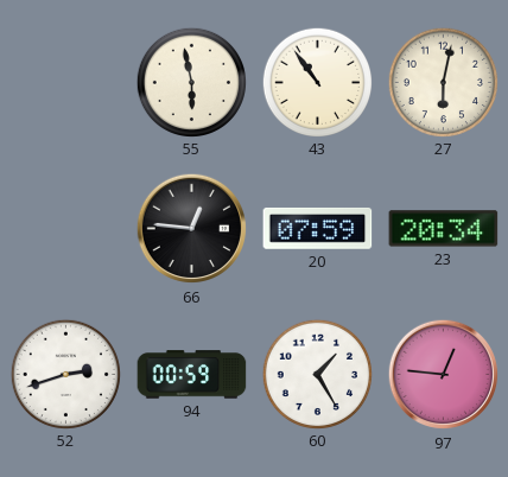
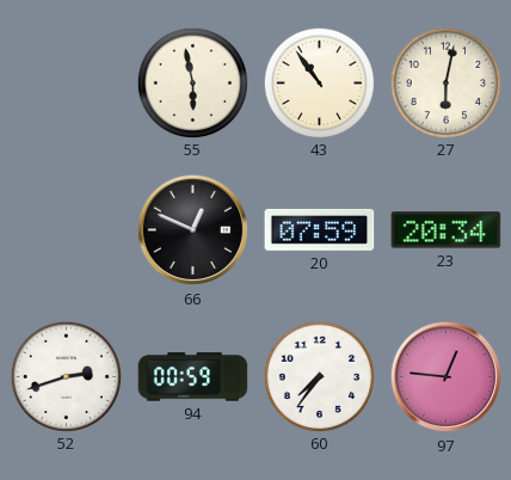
66: 12:46 -> 12:49
60: 1:25 -> 7:36
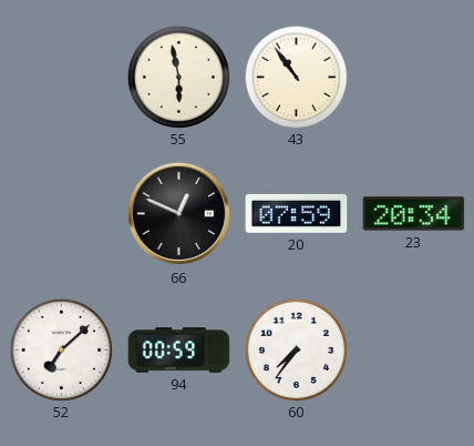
27: 6:02 -> none
52: 2:42 -> 7:08
97: 12:46 -> none
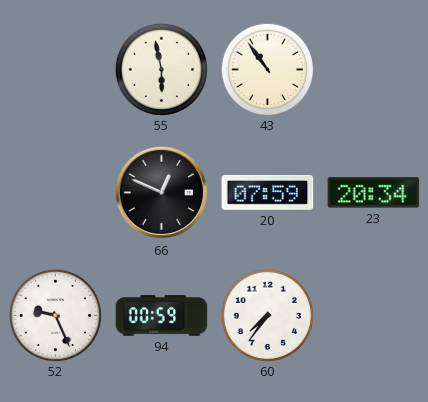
52: 7:08 -> 9:26
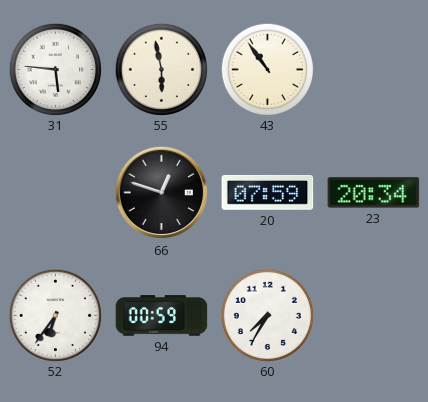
31: none -> 5:46
66: 12:49 -> 12:48
52: 9:26 -> 6:36
60: 7:36 -> 7:35
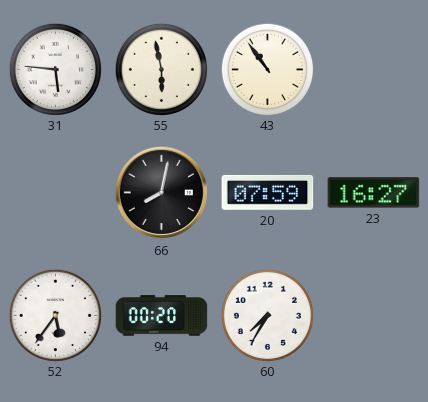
66: 12:48 -> 8:02
23: 20:34 -> 16:27
52: 6:36 -> 5:36
94: 00:59 -> 00:20
